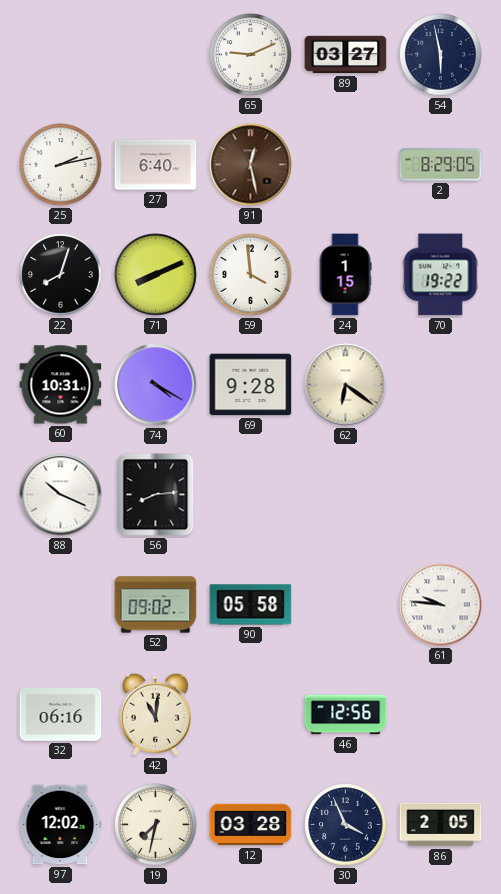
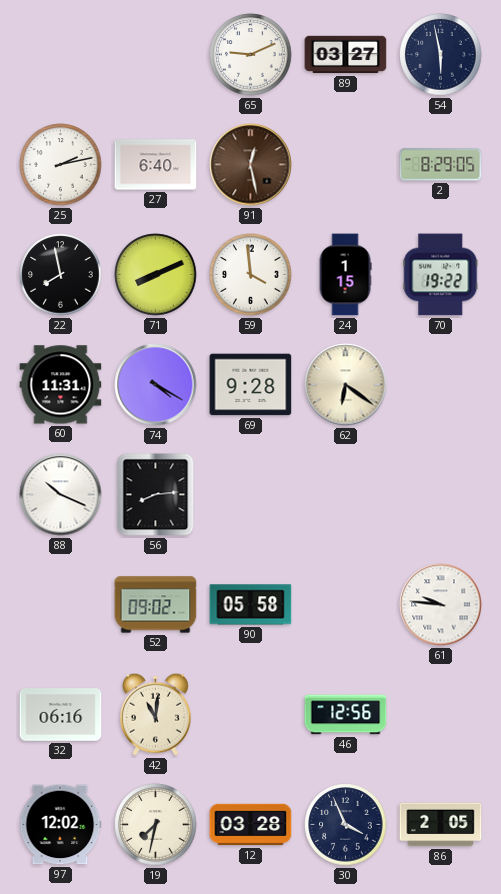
22: 8:03 -> 7:58
60: 10:31 -> 11:31
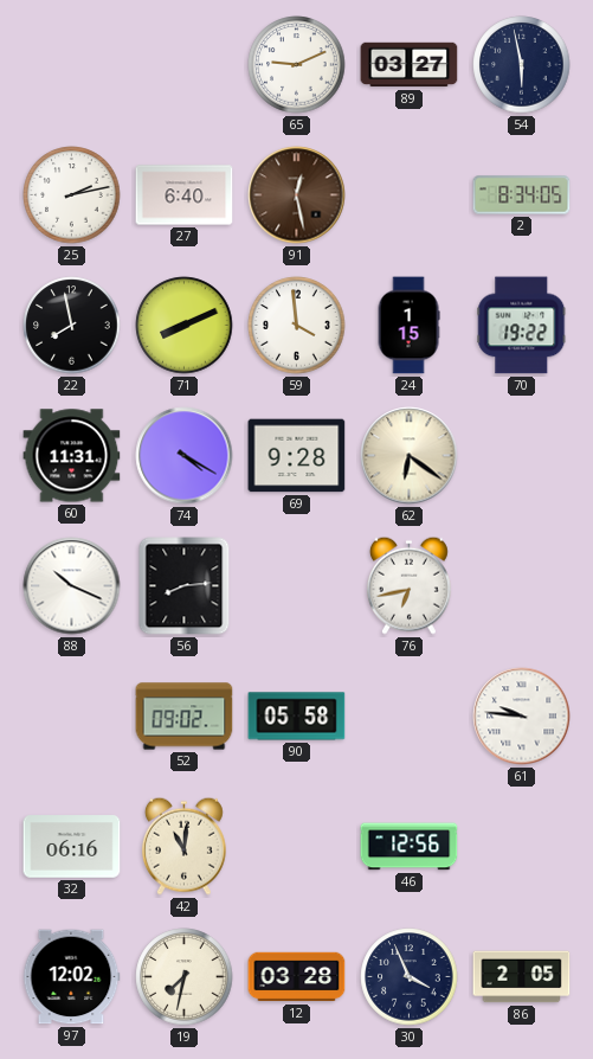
2: 8:29 -> 8:34
76: none -> 6:43
